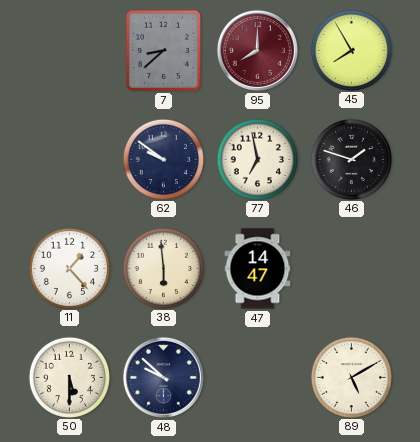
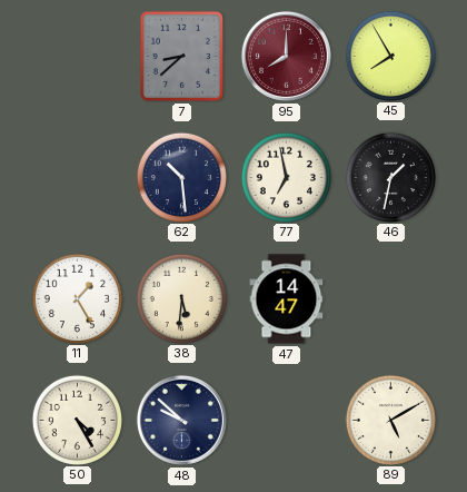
62: 9:51 -> 10:29
46: 1:48 -> 1:32
11: 1:23 -> 1:25
38: 5:59 -> 5:31
50: 5:30 -> 4:25
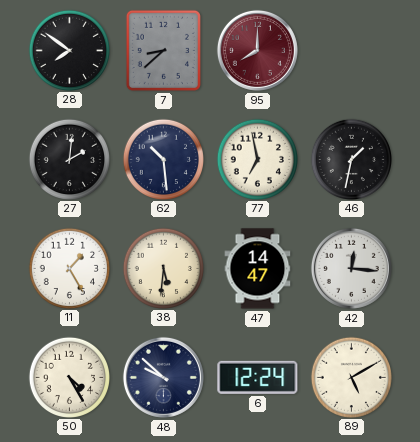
28: none -> 7:51
45: 7:55 -> none
27: none -> 2:01
42: none -> 12:16
6: none -> 12:24
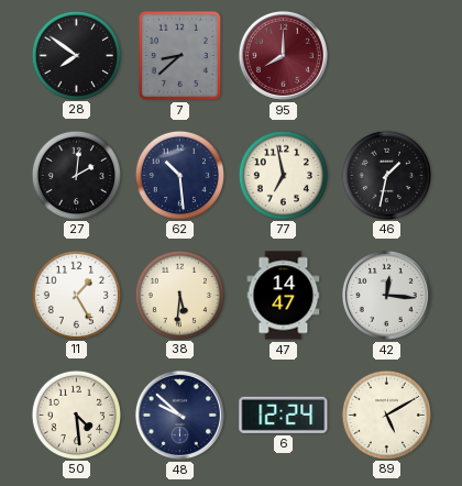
50: 4:25 -> 4:29
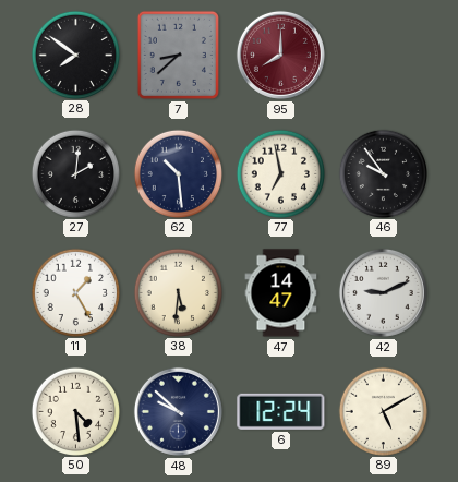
46: 1:32 -> 9:54
42: 12:16 -> 9:11
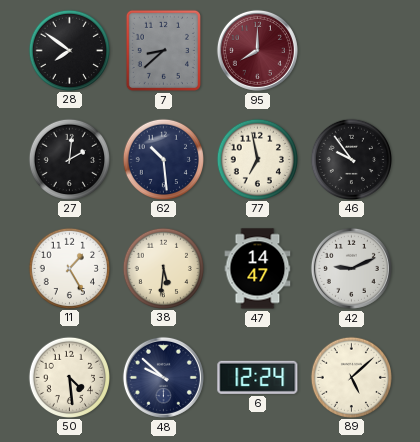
89: 5:10 -> 5:08
